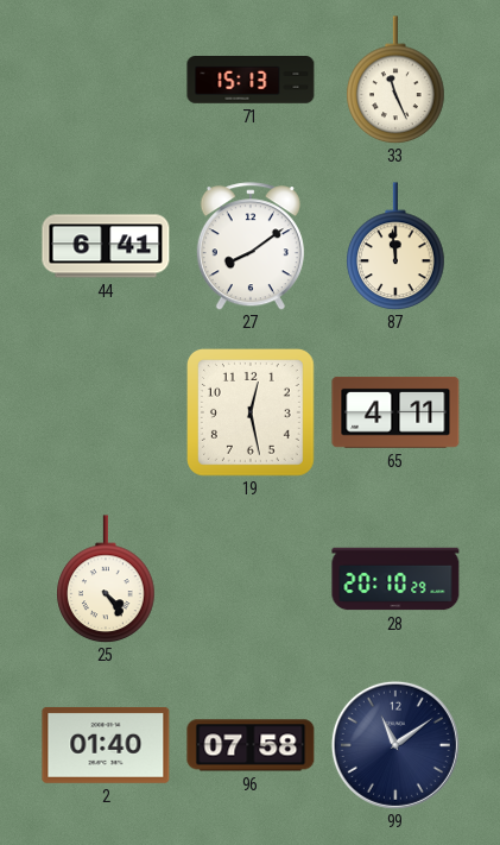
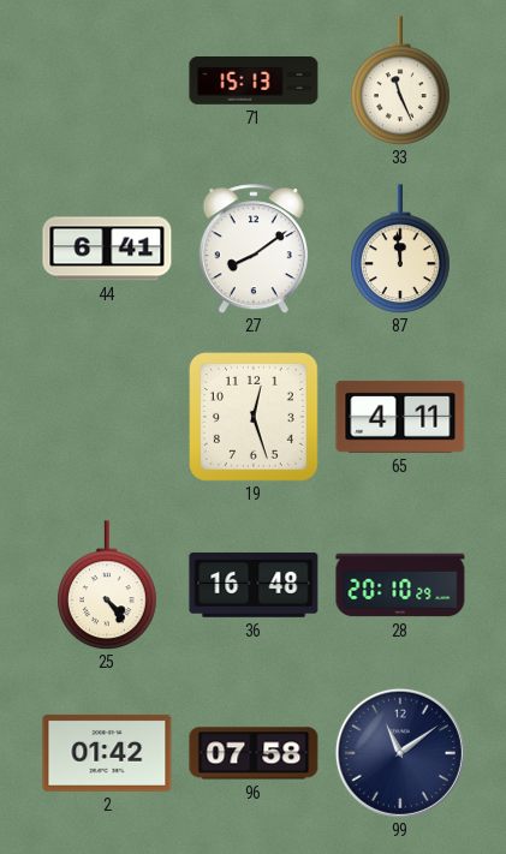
19: 12:28 -> 12:27
36: none -> 16:48
2: 01:40 -> 01:42
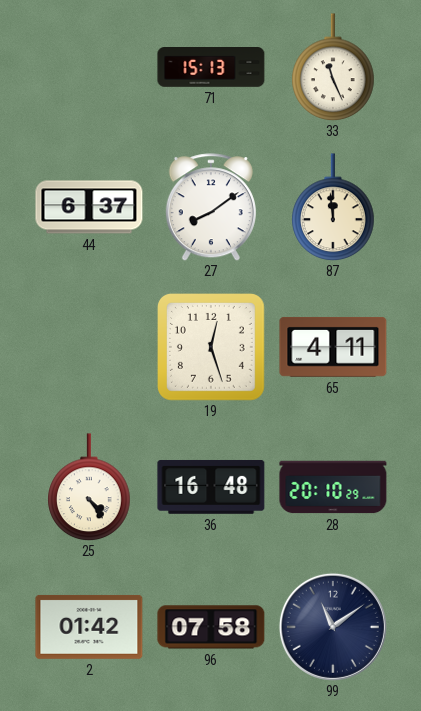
44: 6:41 -> 6:37
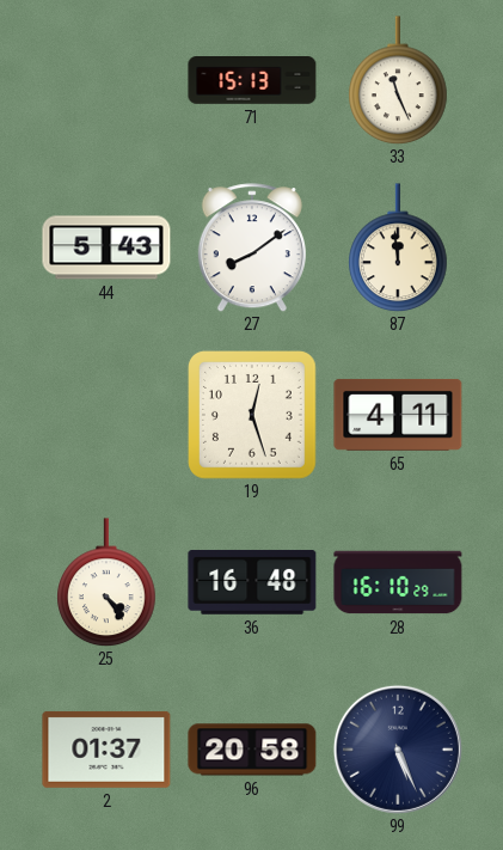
44: 6:37 -> 5:43
28: 20:10 -> 16:10
2: 01:42 -> 01:37
96: 07:58 -> 20:58
99: 11:09 -> 5:26
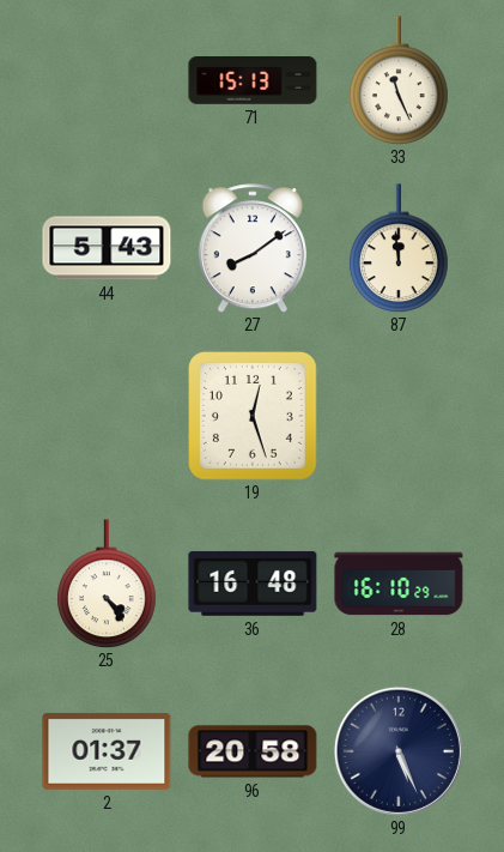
65: 4:11 -> none
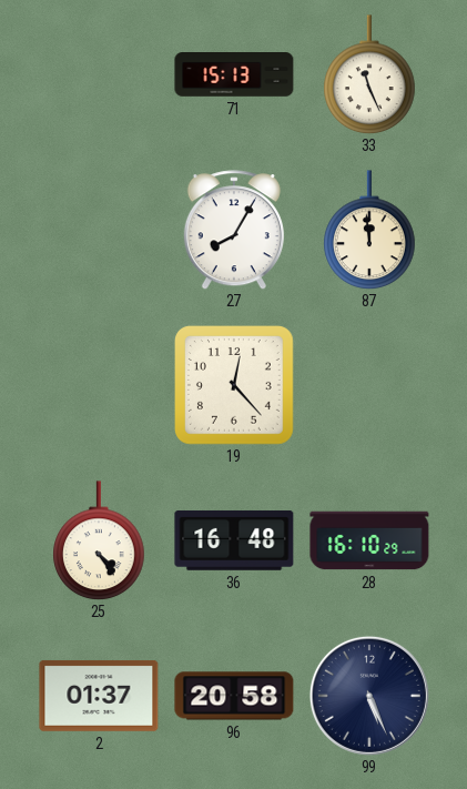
44: 5:43 -> none
27: 8:09 -> 8:05
19: 12:27 -> 12:23
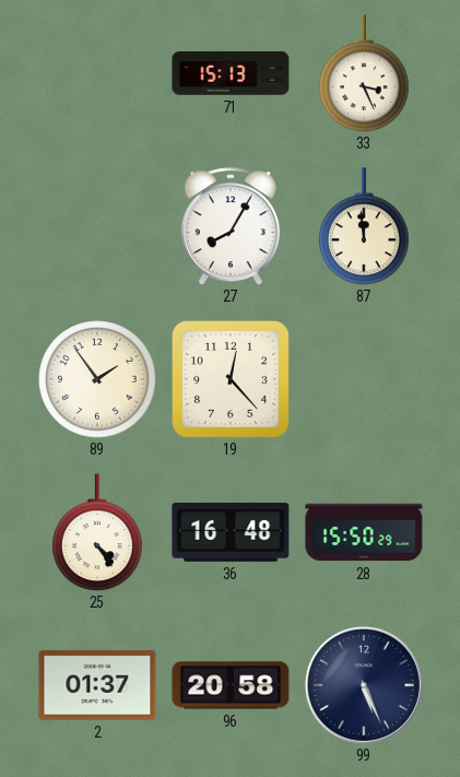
33: 11:26 -> 3:26
89: none -> 1:54
28: 16:10 -> 15:50
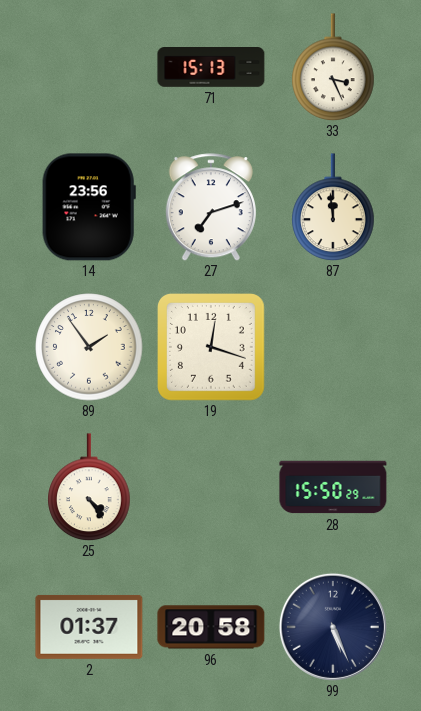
14: none -> 23:56
27: 8:05 -> 7:12
19: 12:23 -> 12:18
36: 16:48 -> none
